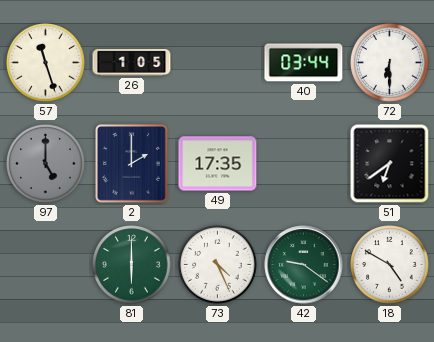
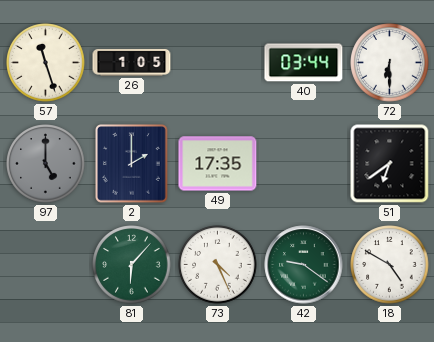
81: 6:00 -> 6:07
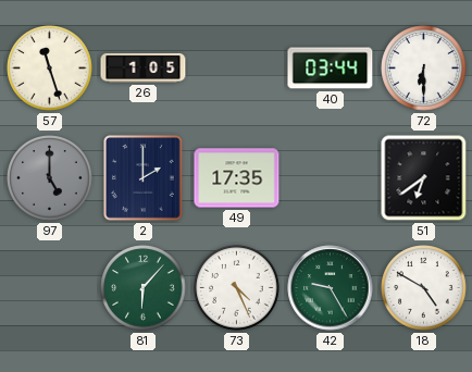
42: 9:21 -> 9:25
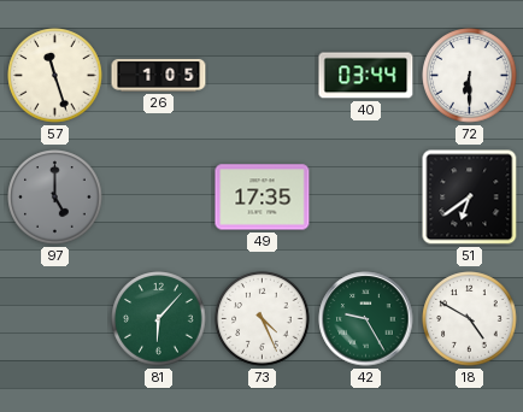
2: 2:00 -> none
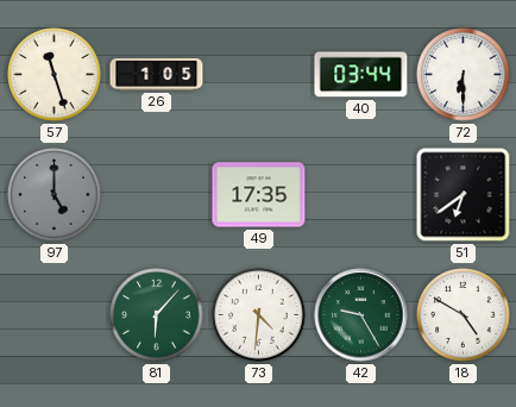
73: 4:26 -> 4:31
